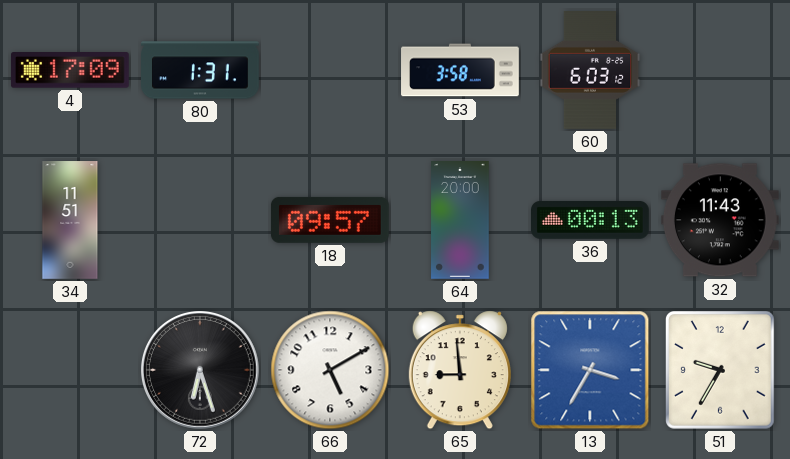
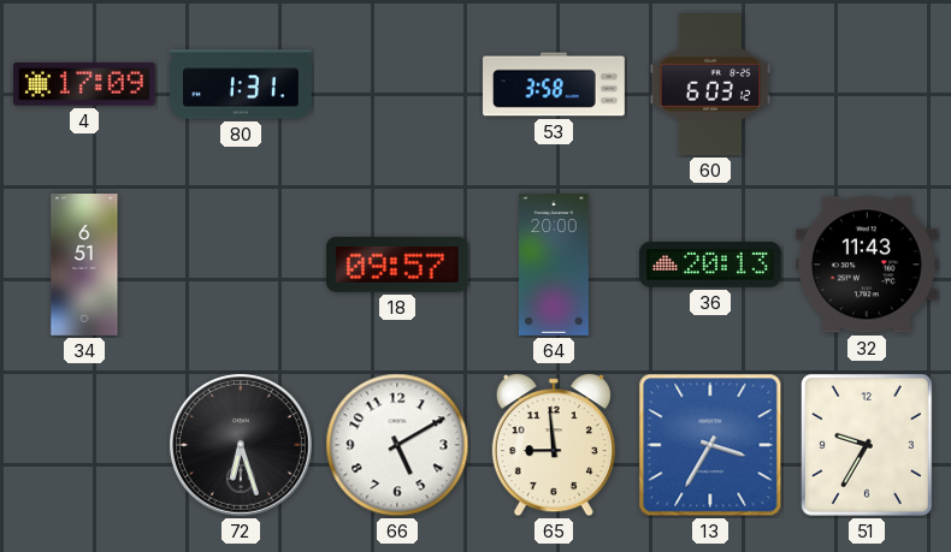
34: 11:51 -> 6:51
36: 00:13 -> 20:13
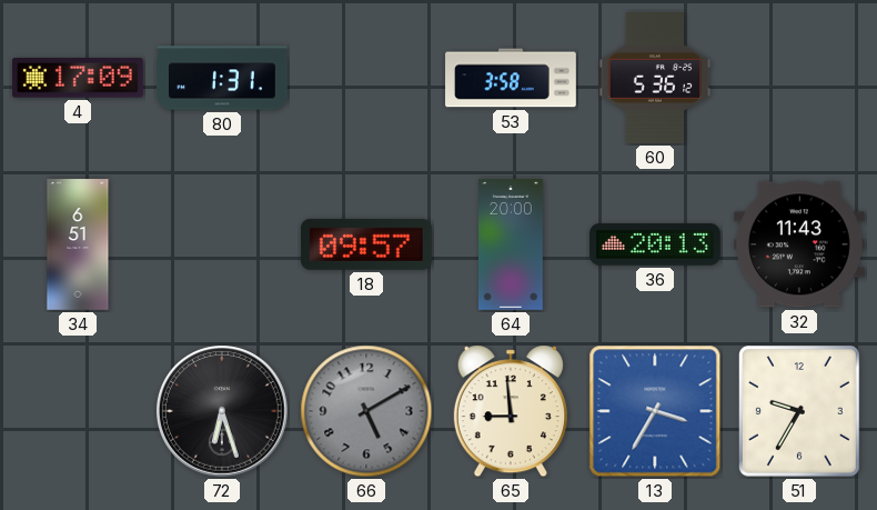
60: 6:03 -> 5:36
66 dial: white -> grey
